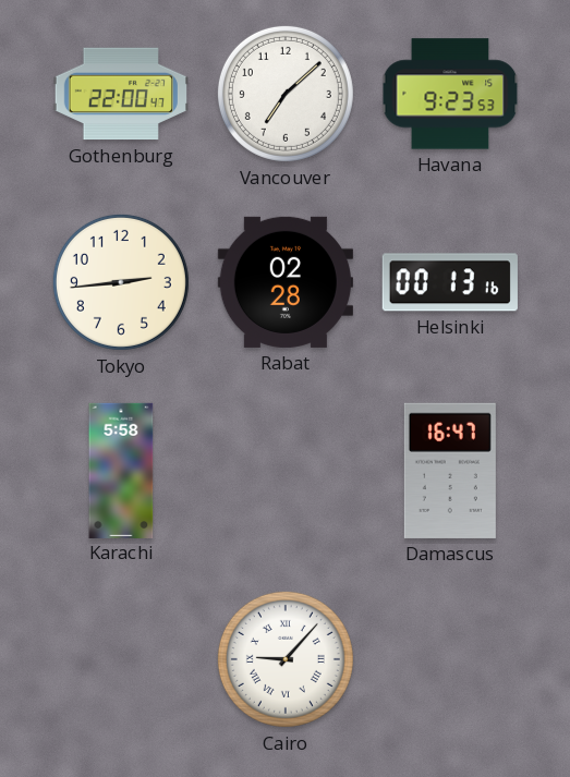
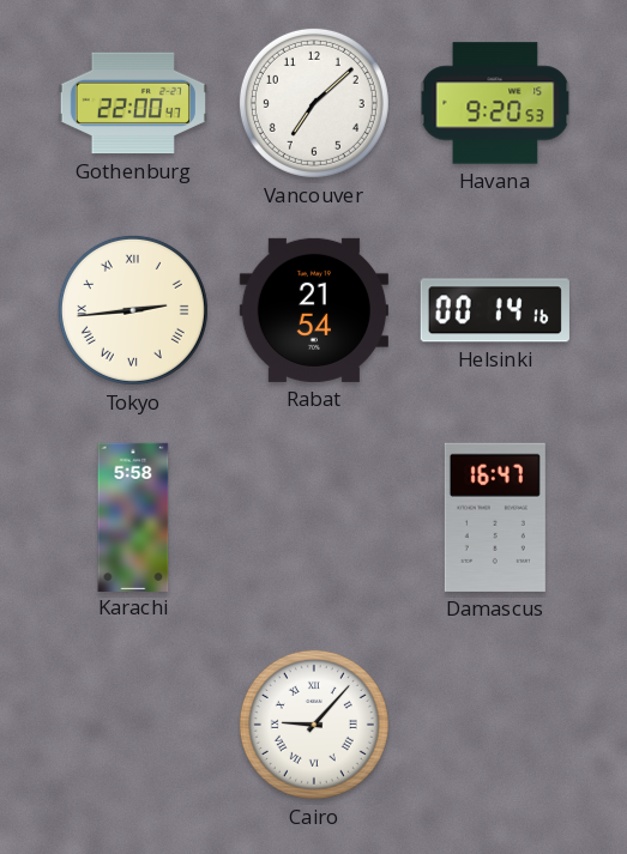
Havana: 9:23 -> 9:20
Tokyo numerals: Arabic -> Roman
Rabat: 02:28 -> 21:54
Helsinki: 00:13 -> 00:14
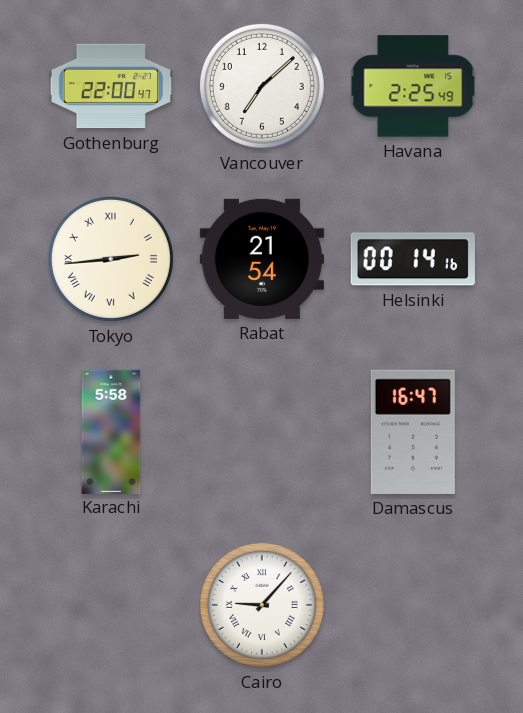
Havana: 9:20 -> 2:25
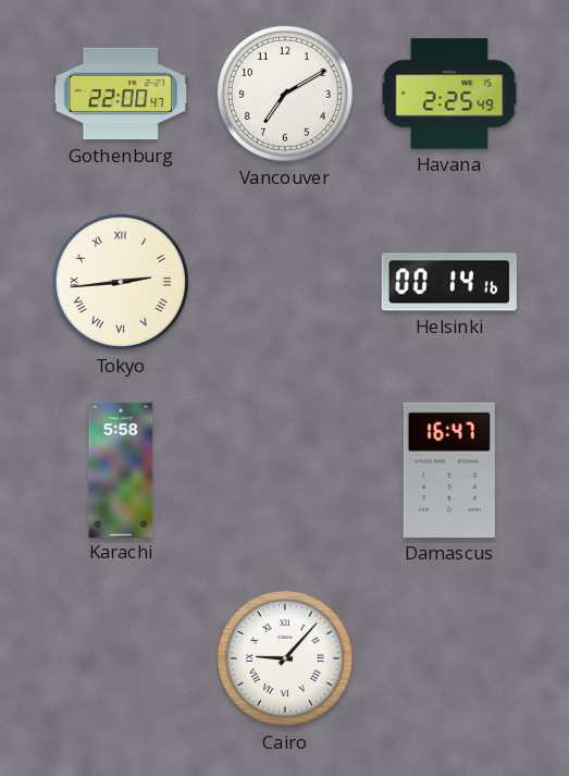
Vancouver: 7:08 -> 7:10
Rabat: 21:54 -> none
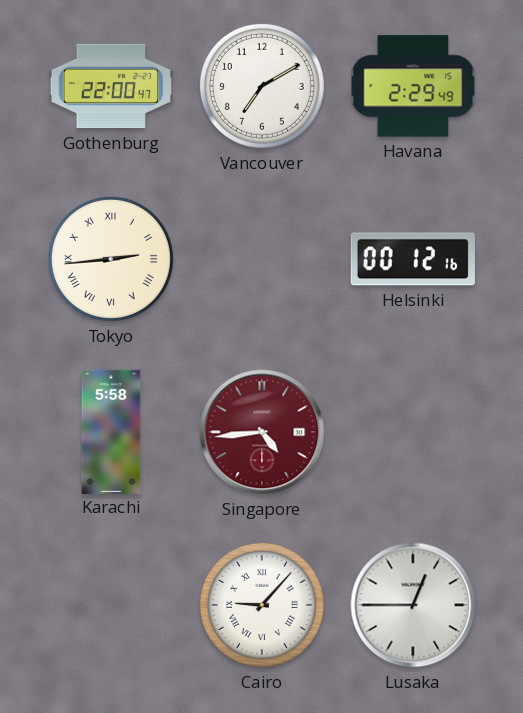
Havana: 2:25 -> 2:29
Helsinki: 00:14 -> 00:12
Singapore: none -> 4:44
Damascus: 16:47 -> none
Lusaka: none -> 12:45
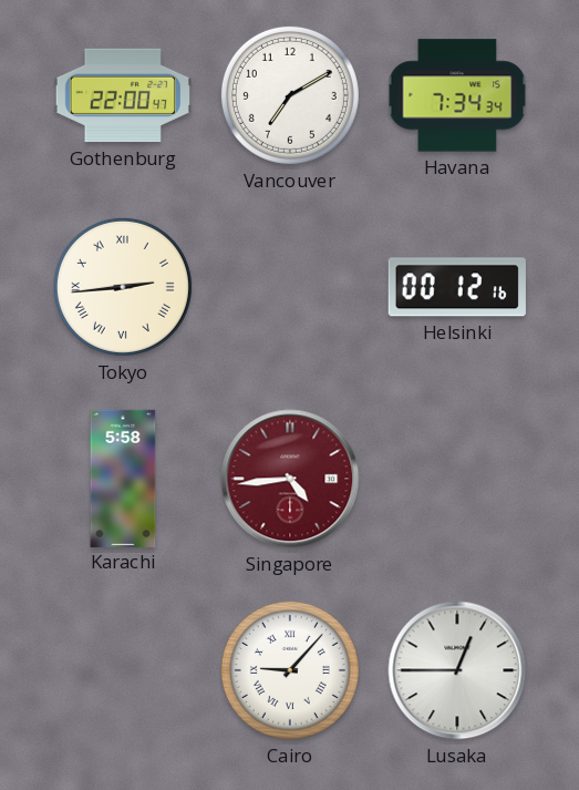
Havana: 2:29 -> 7:34
